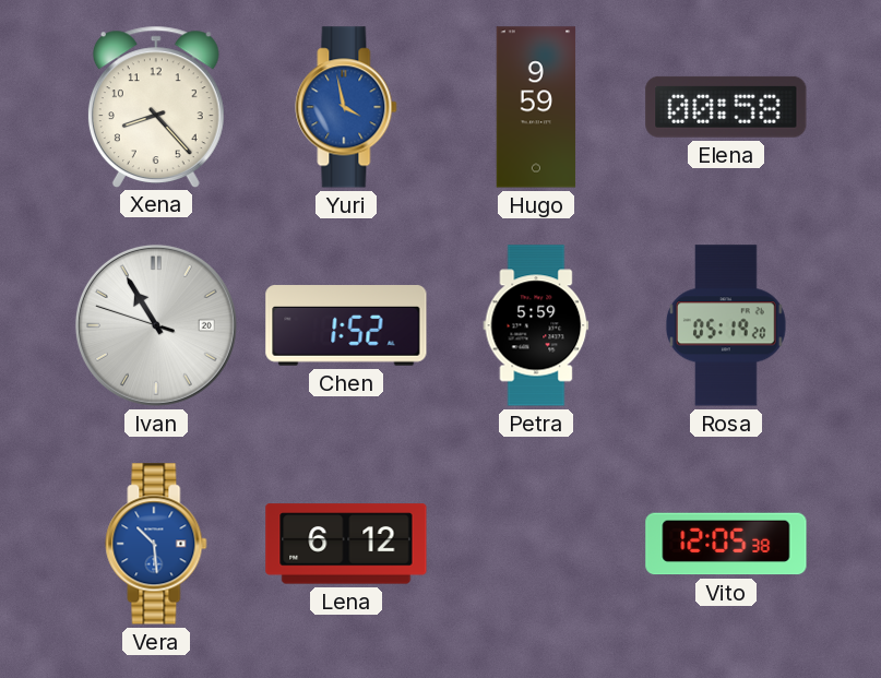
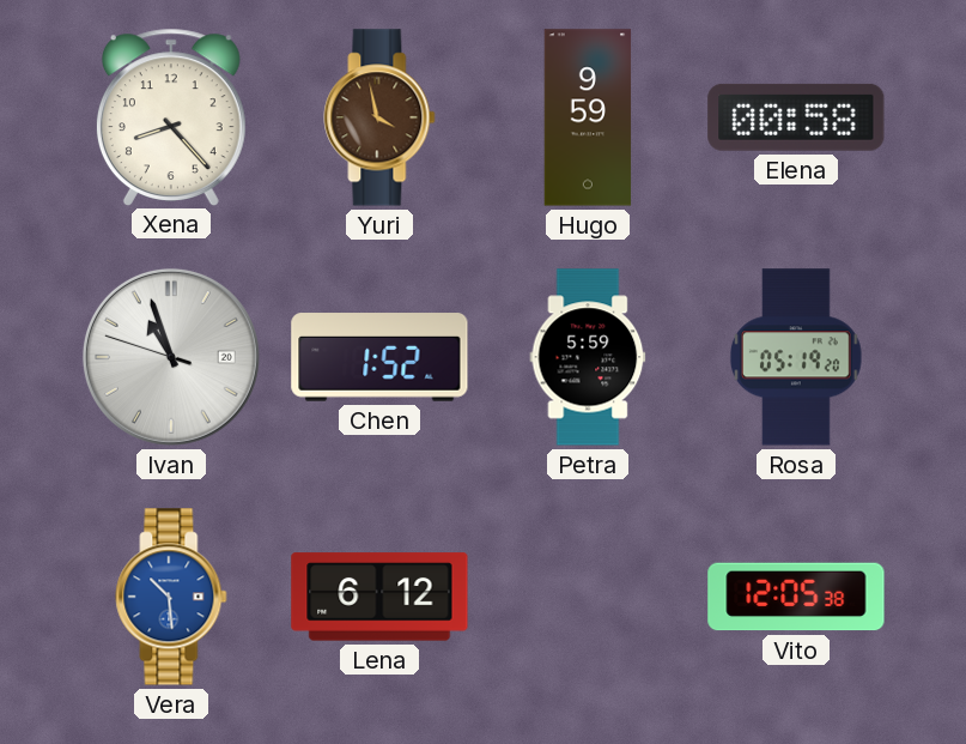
Yuri dial: blue -> brown
Ivan: 10:54 -> 10:56
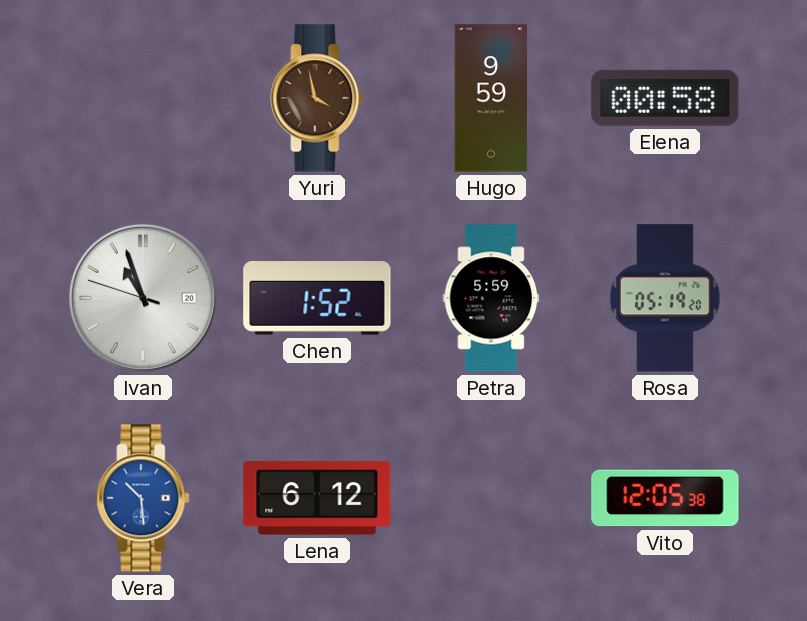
Xena: 8:23 -> none
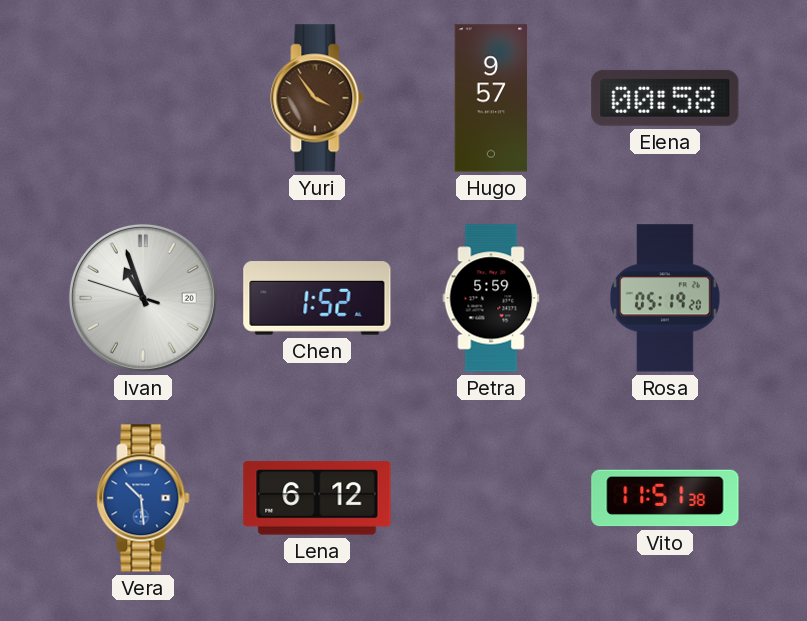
Yuri: 3:58 -> 3:54
Hugo: 9:59 -> 9:57
Vito: 12:05 -> 11:51
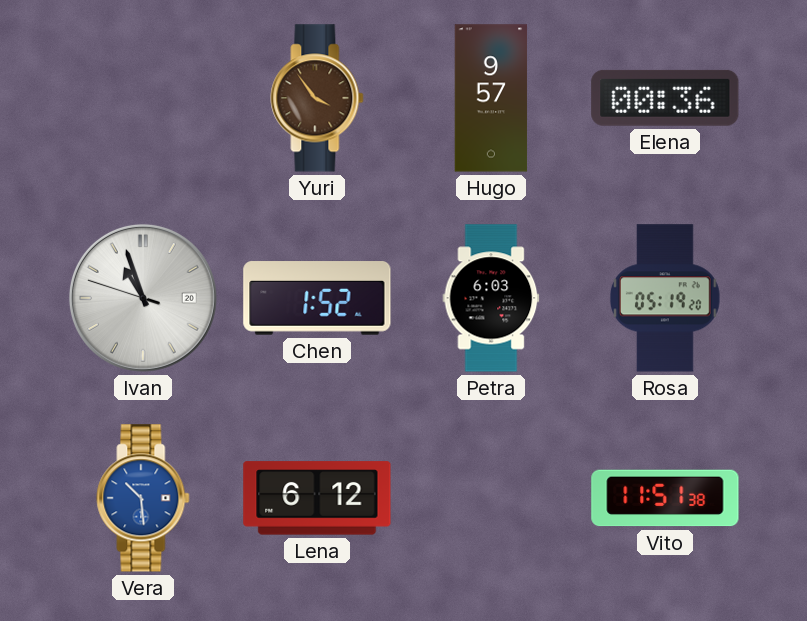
Elena: 00:58 -> 00:36
Petra: 5:59 -> 6:03
